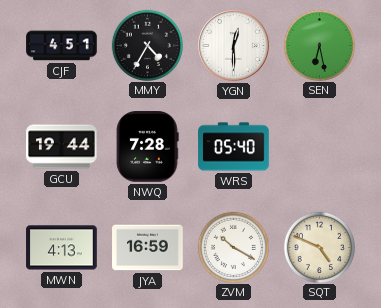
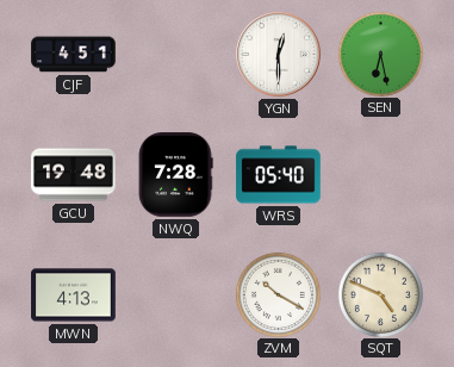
MMY: 4:35 -> none
GCU: 19:44 -> 19:48
JYA: 16:59 -> none
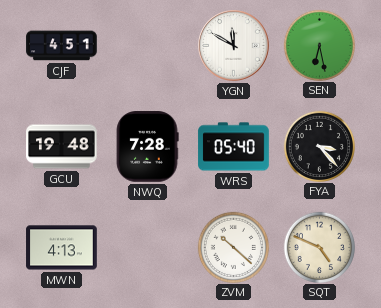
YGN: 12:30 -> 11:50
FYA: none -> 3:23
ZVM: 10:20 -> 10:22
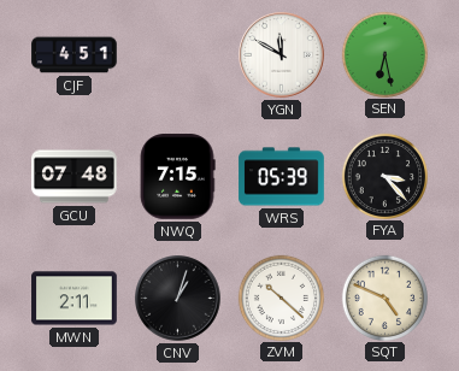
GCU: 19:48 -> 07:48
NWQ: 7:28 -> 7:15
WRS: 05:40 -> 05:39
MWN: 4:13 -> 2:11
CNV: none -> 1:03
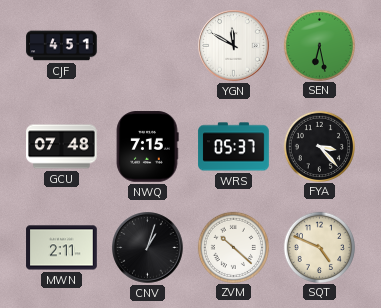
WRS: 05:39 -> 05:37
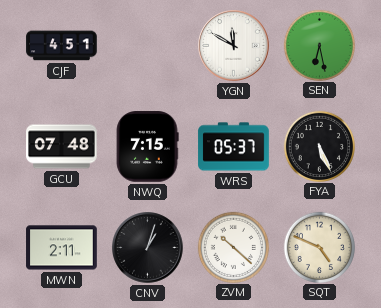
FYA: 3:23 -> 5:26
